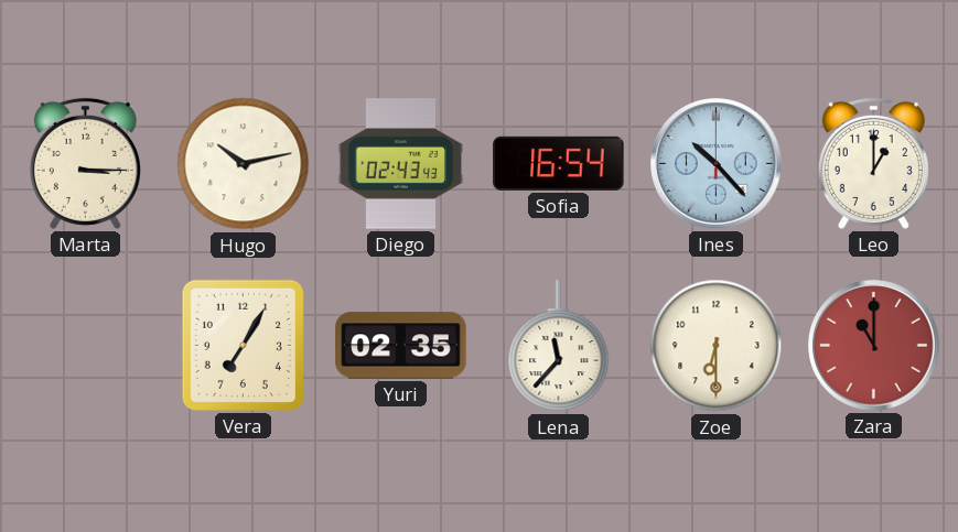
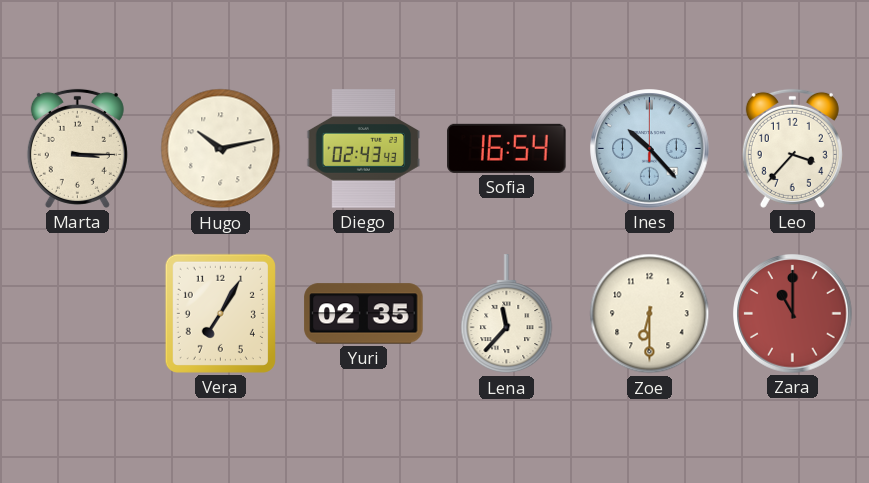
Leo: 1:00 -> 3:37
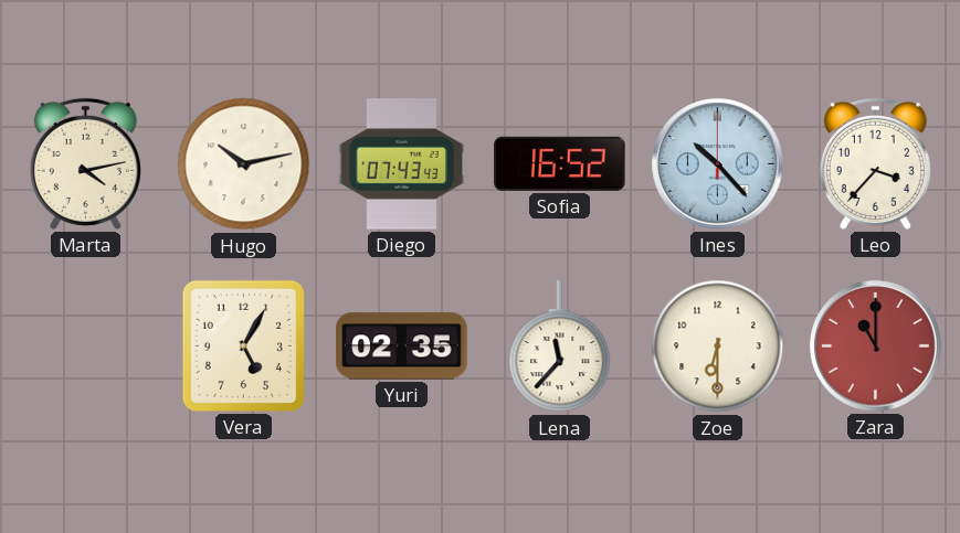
Marta: 3:15 -> 4:13
Diego: 02:43 -> 07:43
Sofia: 16:54 -> 16:52
Vera: 7:05 -> 5:05
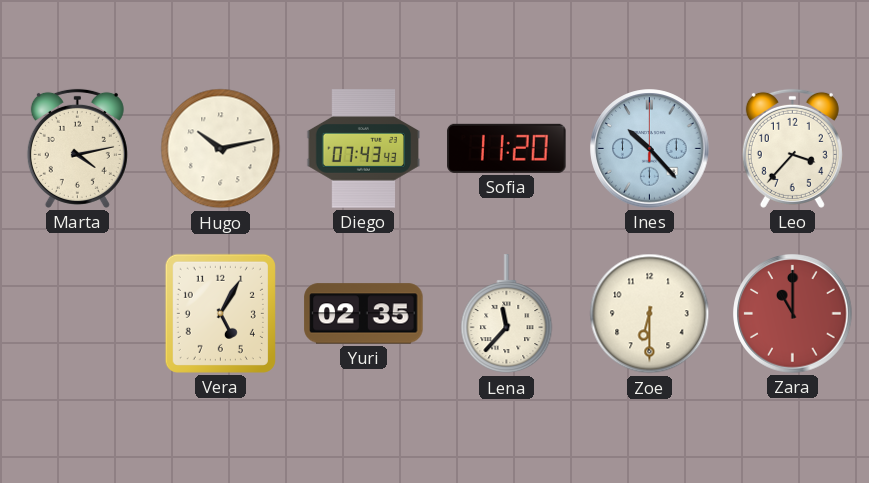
Sofia: 16:52 -> 11:20
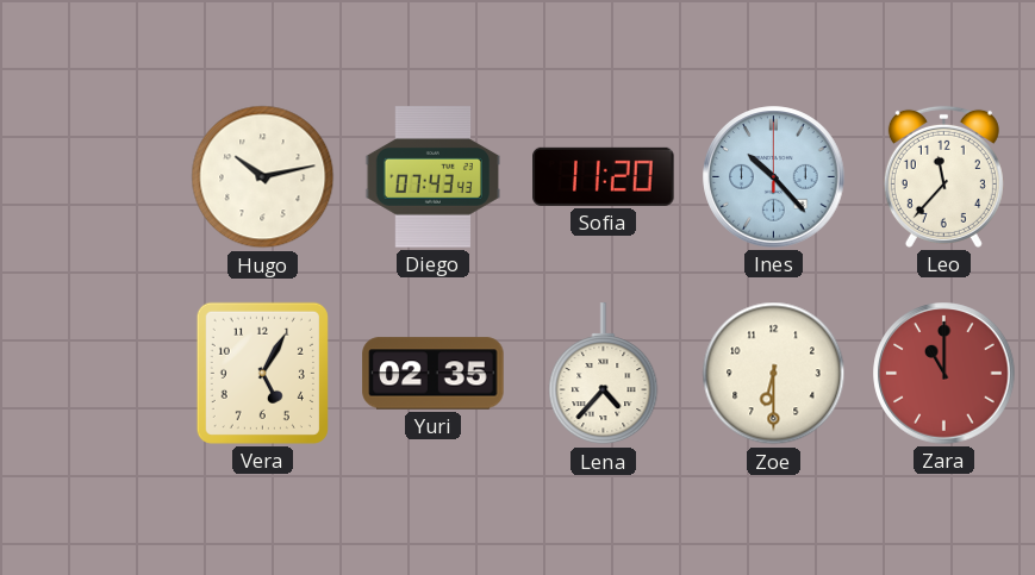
Marta: 4:13 -> none
Leo: 3:37 -> 11:37
Lena: 11:37 -> 4:37
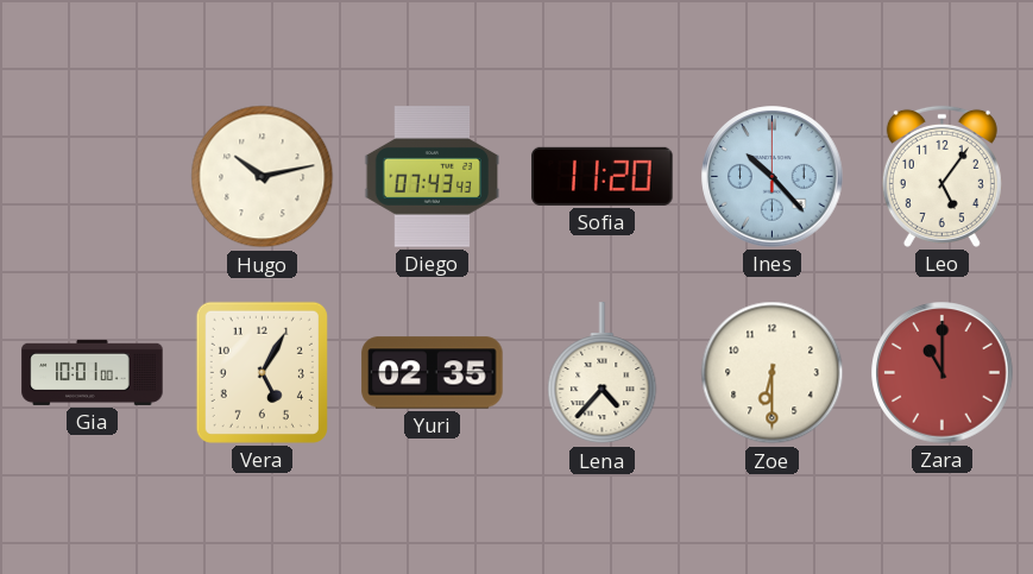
Leo: 11:37 -> 5:06
Gia: none -> 10:01
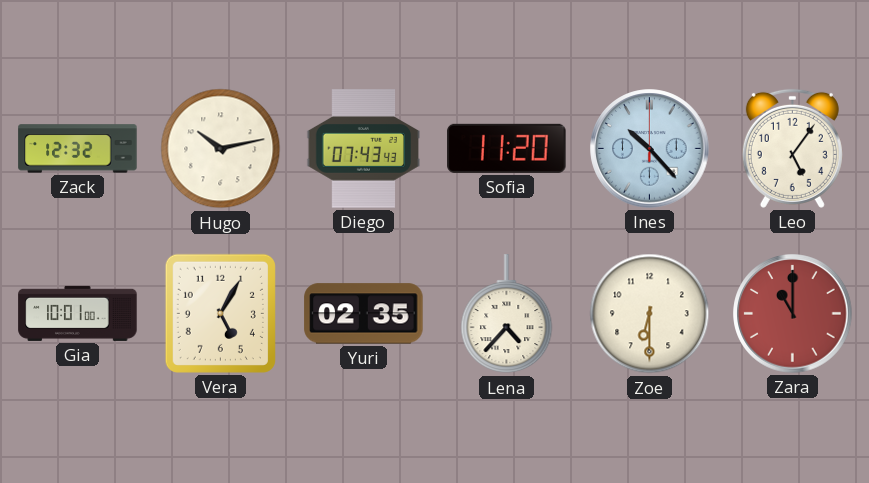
Zack: none -> 12:32
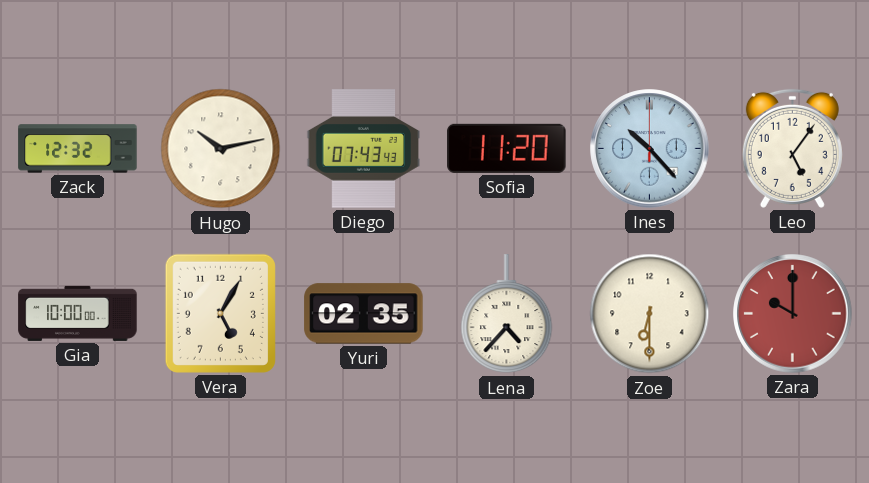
Gia: 10:01 -> 10:00
Zara: 11:00 -> 10:00
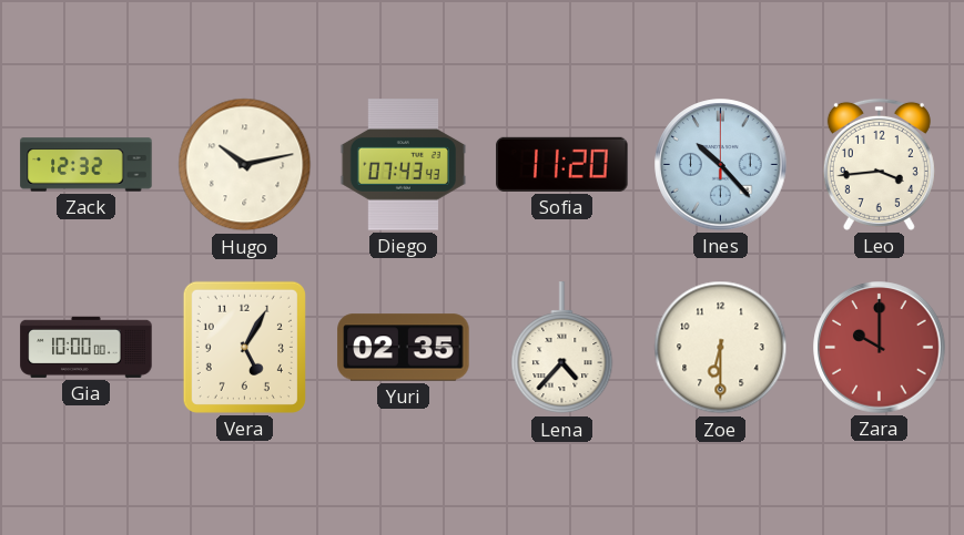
Leo: 5:06 -> 3:44
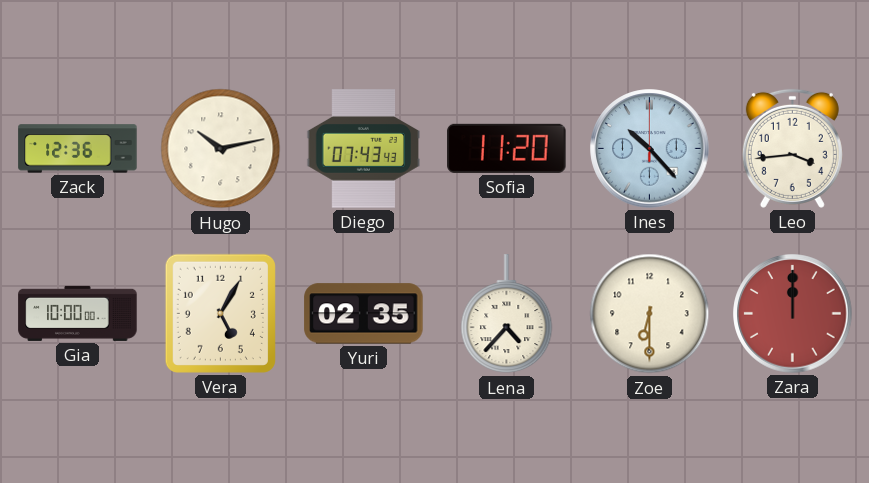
Zack: 12:32 -> 12:36
Zara: 10:00 -> 12:00
